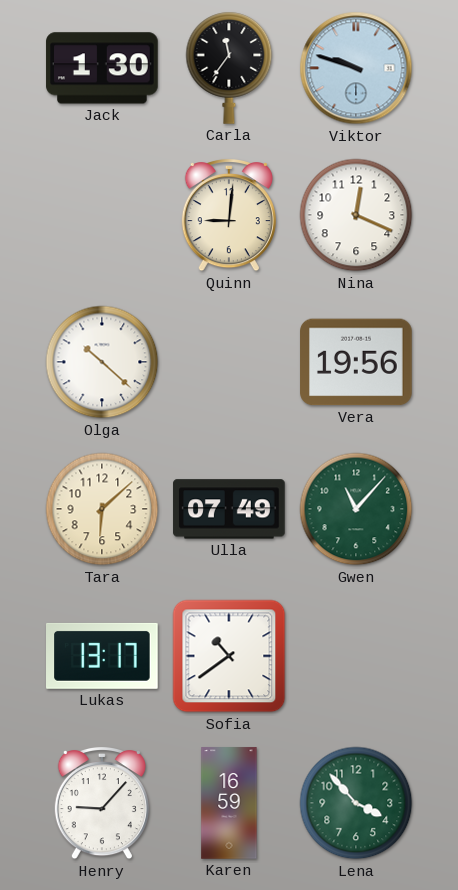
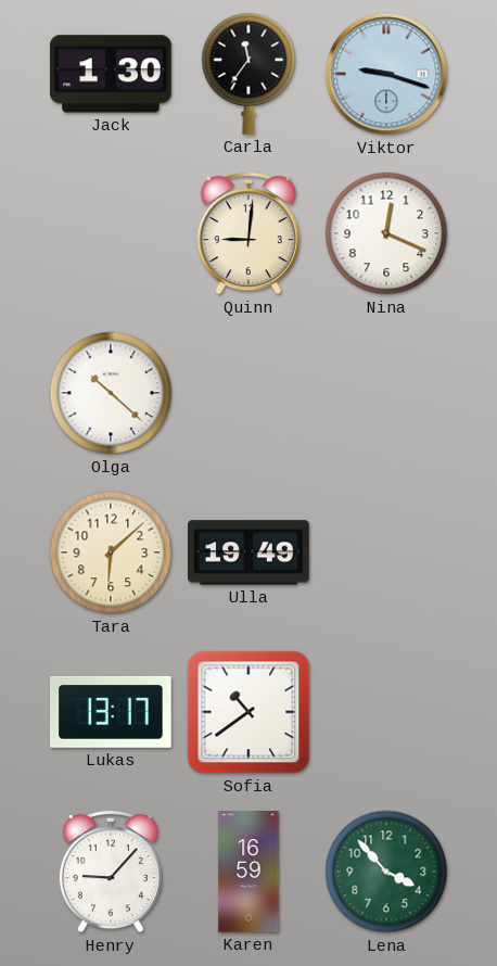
Viktor: 9:48 -> 9:18
Vera: 19:56 -> none
Ulla: 07:49 -> 19:49
Gwen: 11:07 -> none
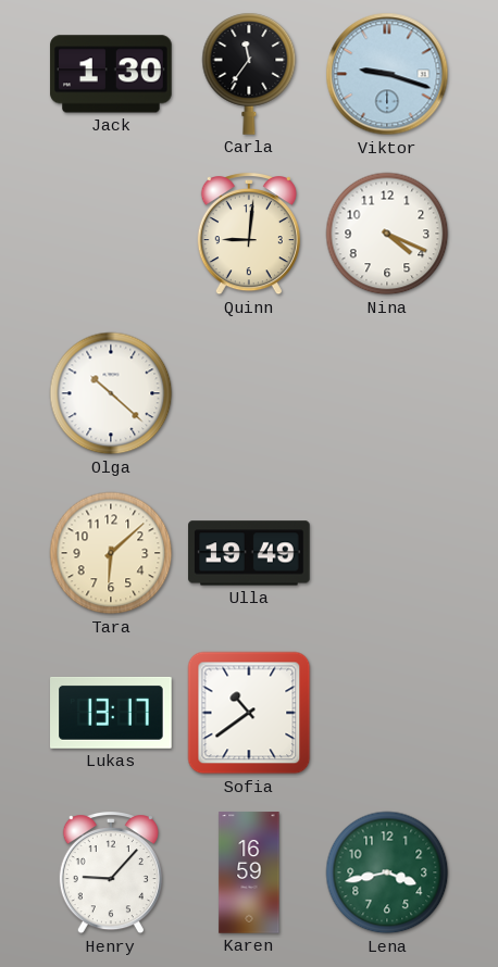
Nina: 12:19 -> 4:19
Lena: 3:53 -> 3:43
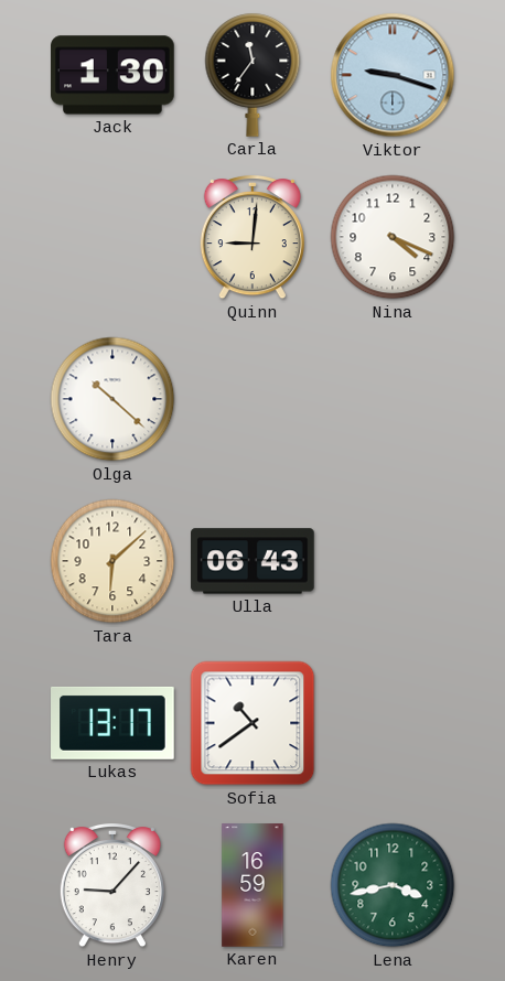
Ulla: 19:49 -> 06:43
